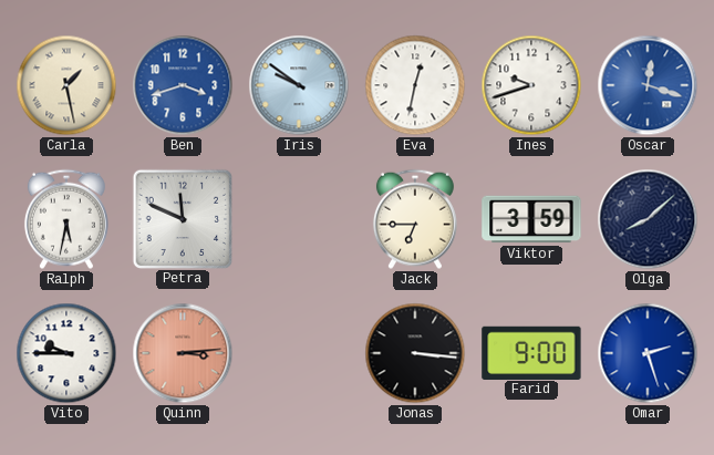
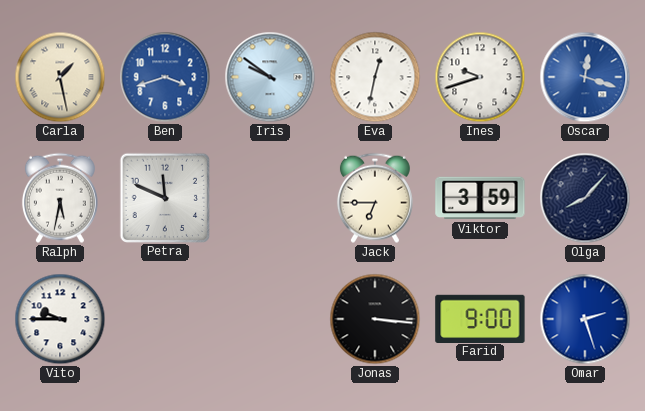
Olga: 8:08 -> 8:07
Quinn: 3:14 -> none
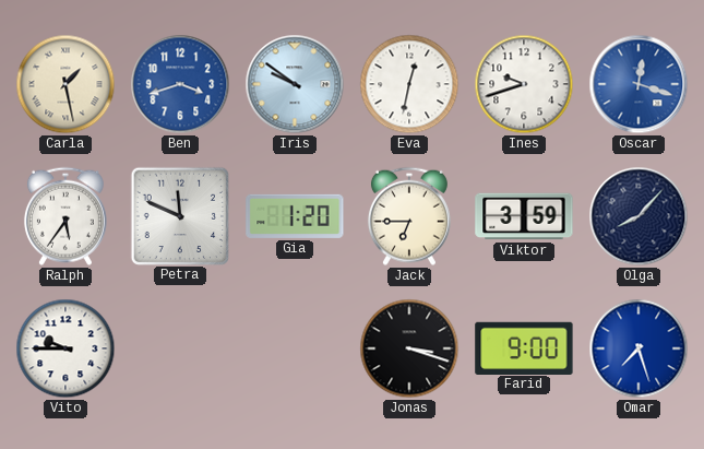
Ralph: 5:32 -> 5:36
Gia: none -> 1:20
Jonas: 3:16 -> 3:18
Omar: 2:27 -> 7:27
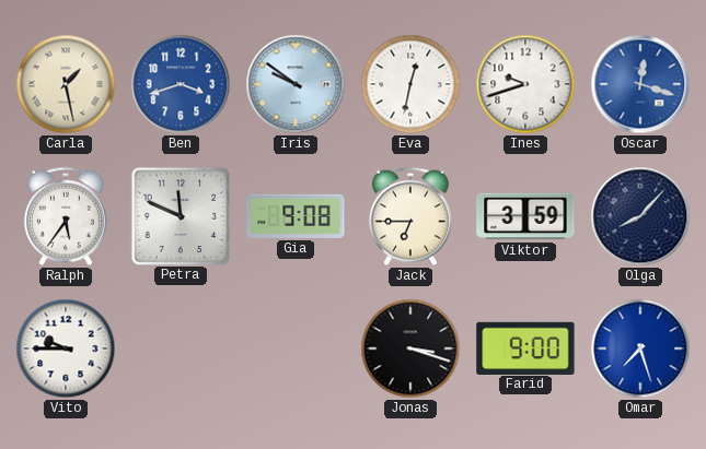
Gia: 1:20 -> 9:08
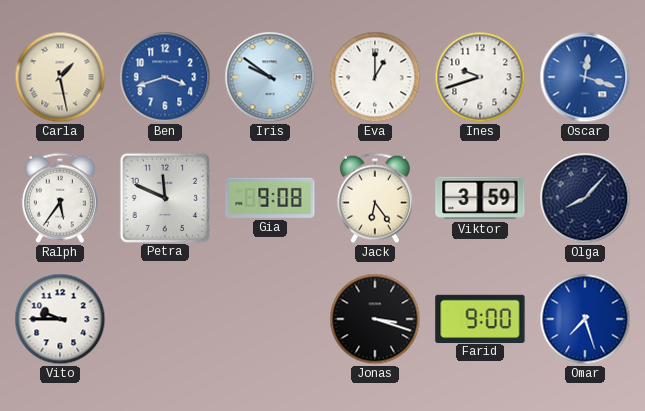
Eva: 12:32 -> 1:00
Jack: 6:45 -> 6:24
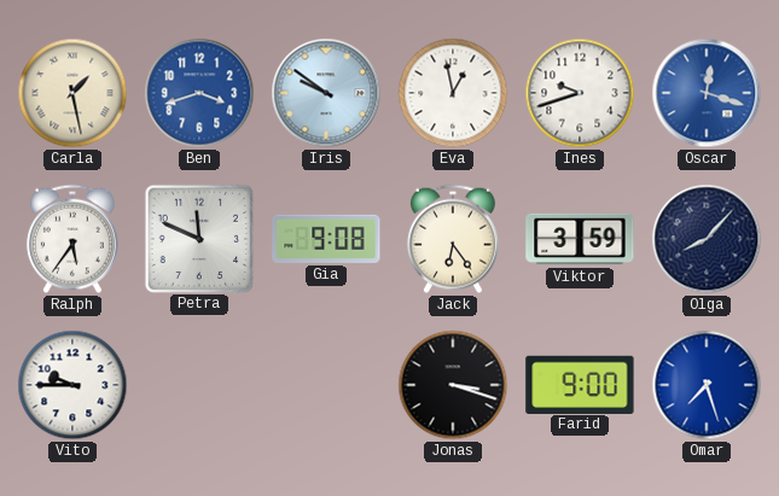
Eva: 1:00 -> 12:58
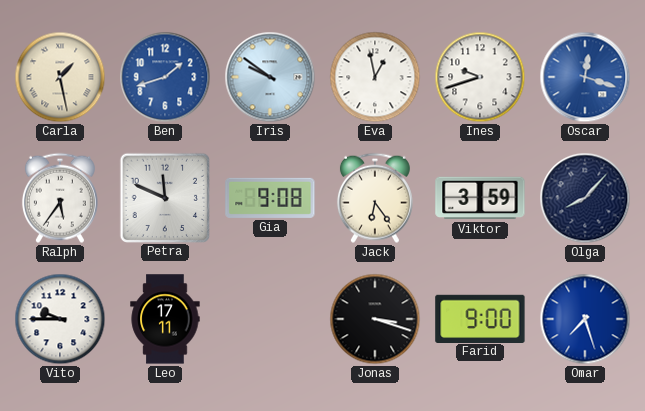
Ben: 3:42 -> 1:42
Leo: none -> 17:11
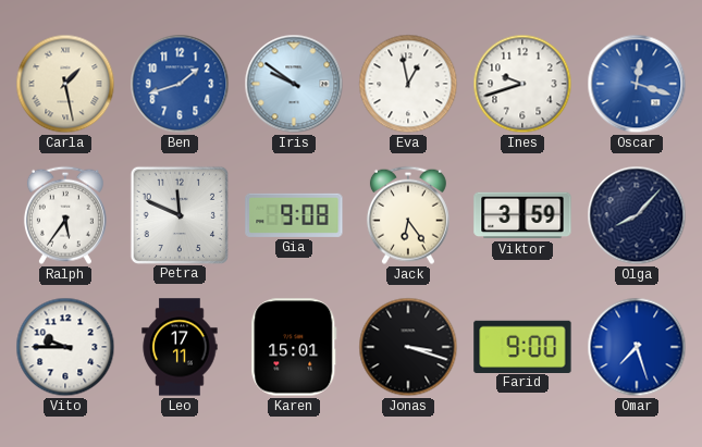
Karen: none -> 15:01
